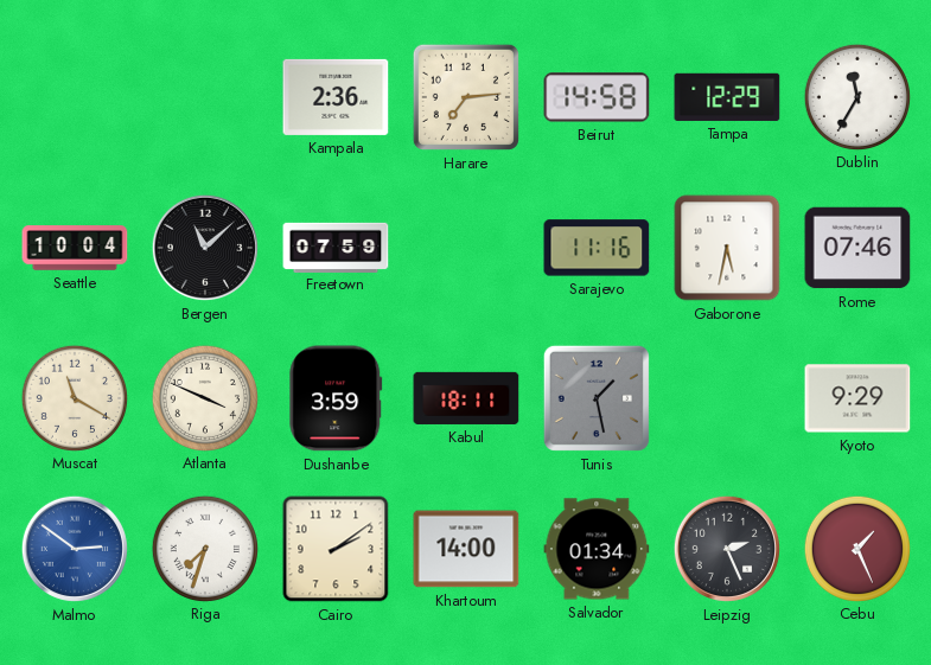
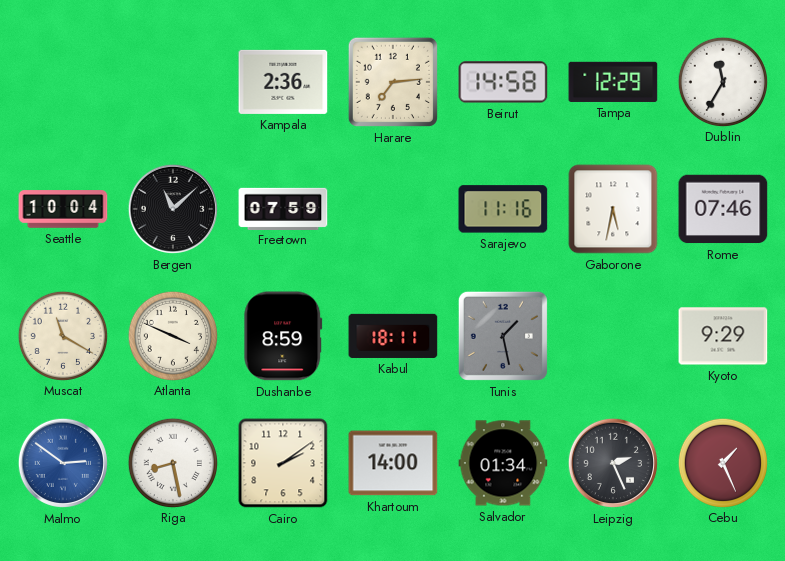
Dushanbe: 3:59 -> 8:59
Riga: 7:33 -> 8:28
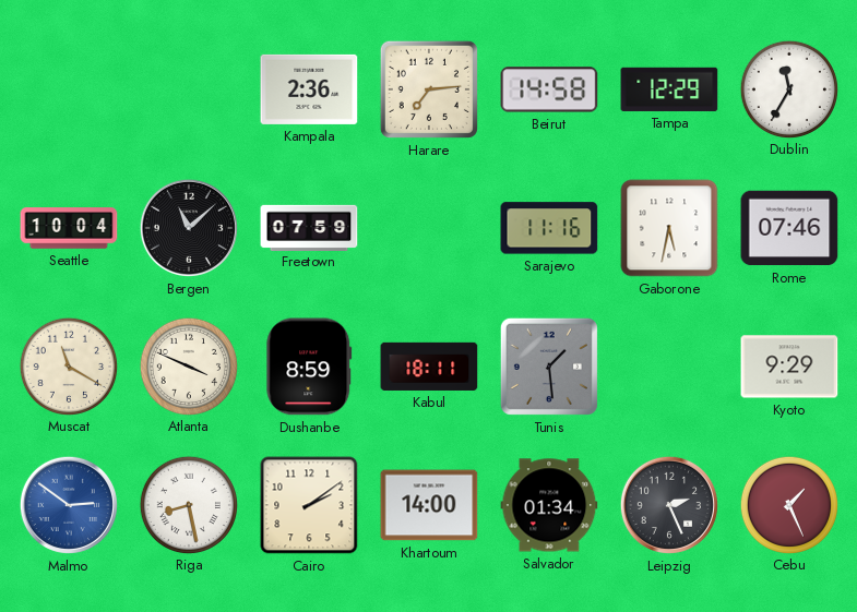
Tunis: 1:28 -> 1:29
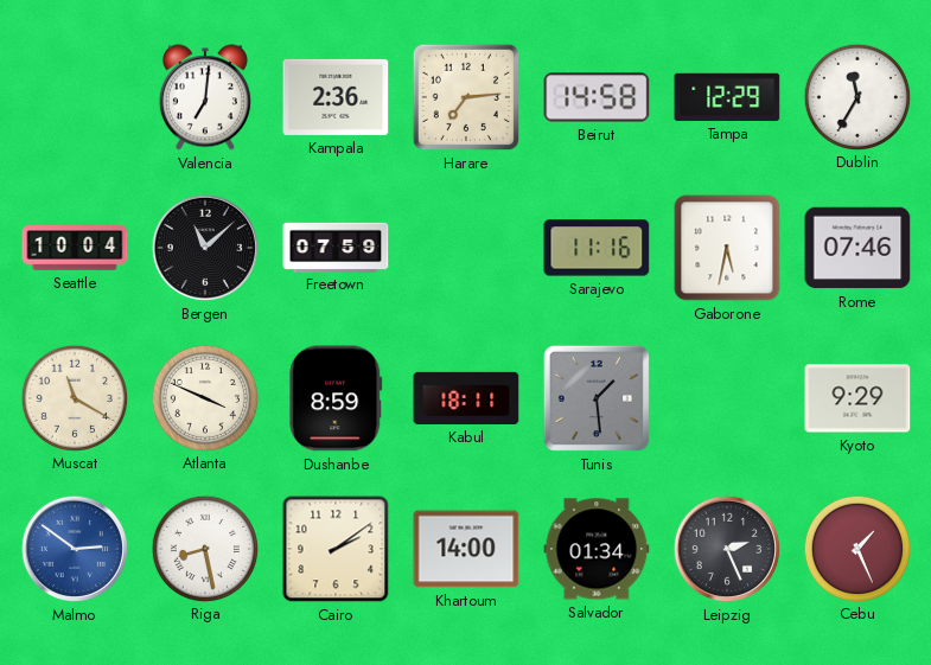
Valencia: none -> 7:01
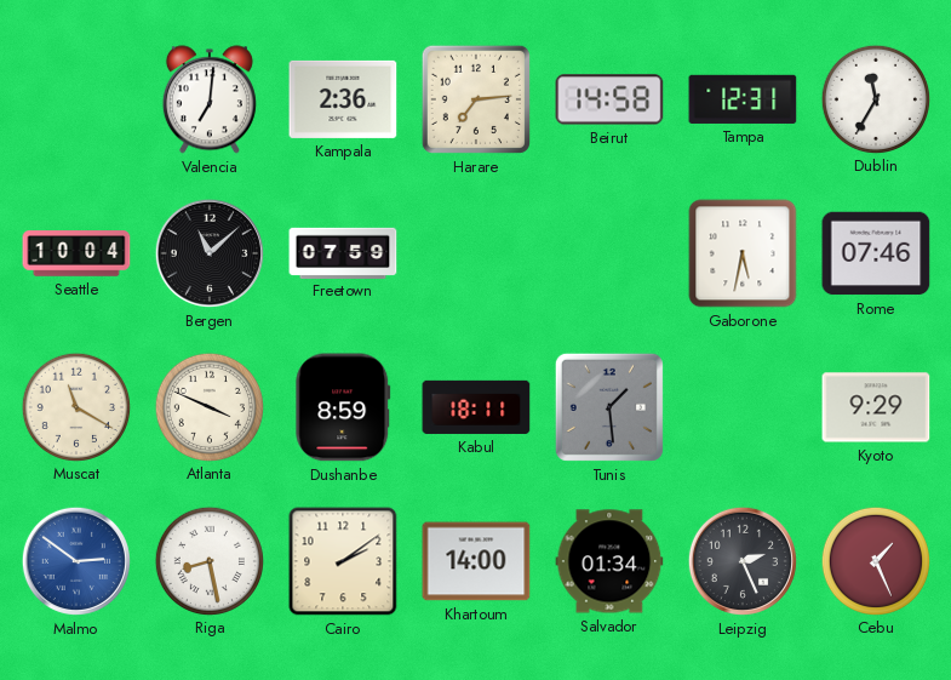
Tampa: 12:29 -> 12:31
Sarajevo: 11:16 -> none
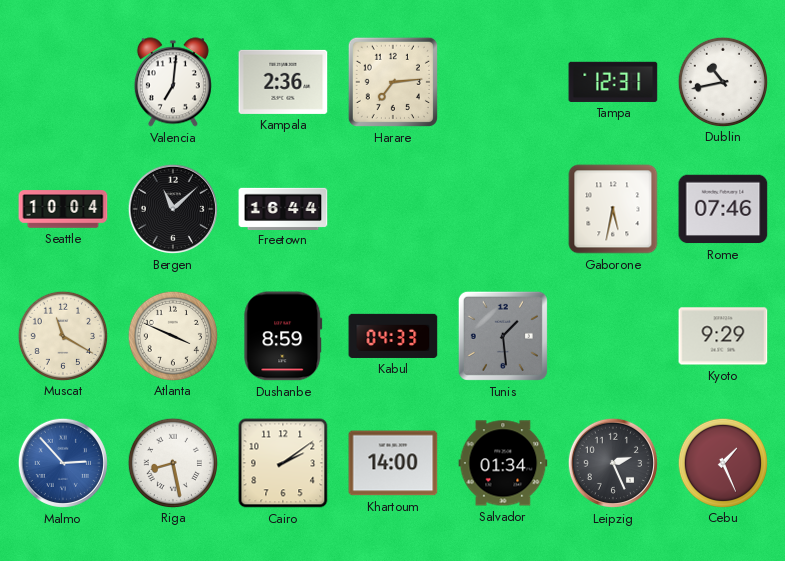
Beirut: 14:58 -> none
Dublin: 11:35 -> 10:43
Freetown: 07:59 -> 16:44
Kabul: 18:11 -> 04:33
Malmo: 2:51 -> 2:53
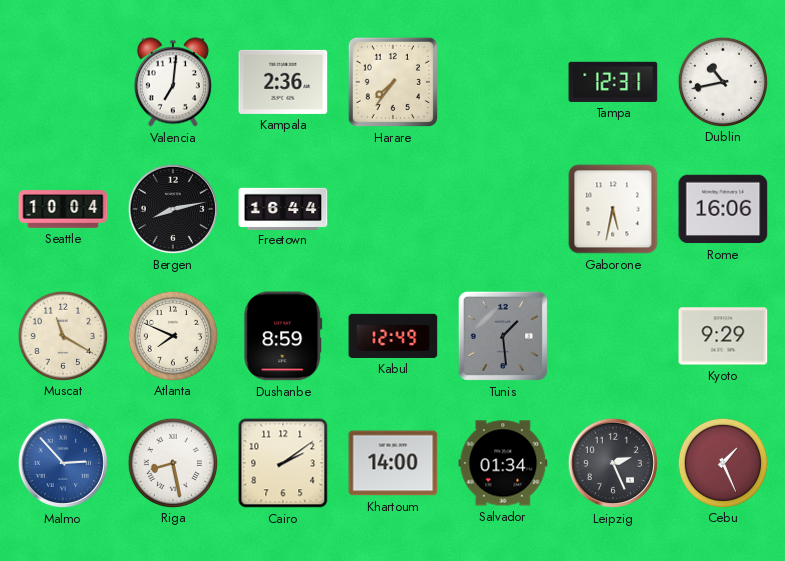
Harare: 7:14 -> 7:36
Bergen: 11:08 -> 8:13
Rome: 07:46 -> 16:06
Atlanta: 3:49 -> 7:49
Kabul: 04:33 -> 12:49
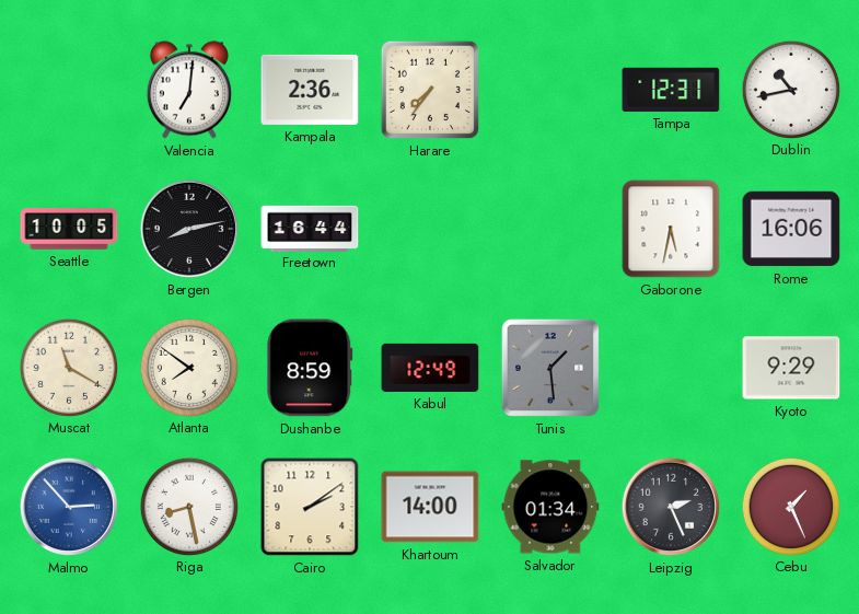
Seattle: 10:04 -> 10:05
Atlanta: 7:49 -> 7:51
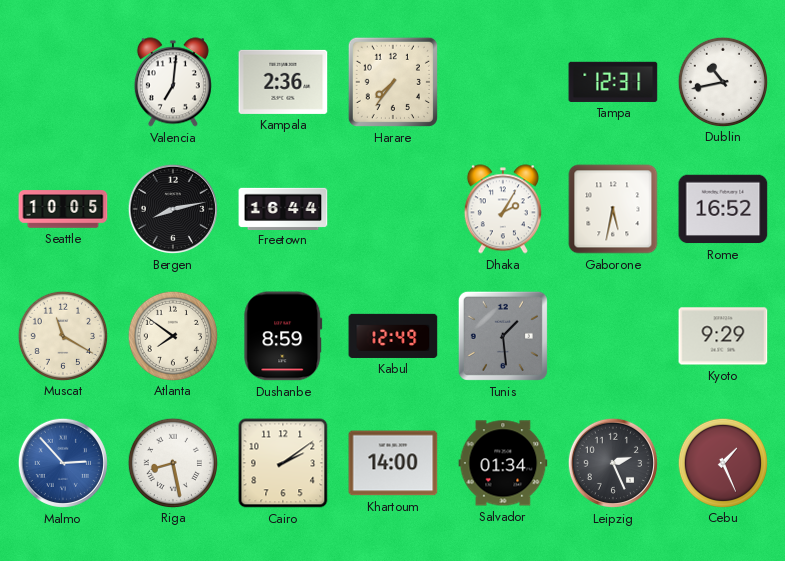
Dhaka: none -> 2:05
Rome: 16:06 -> 16:52
